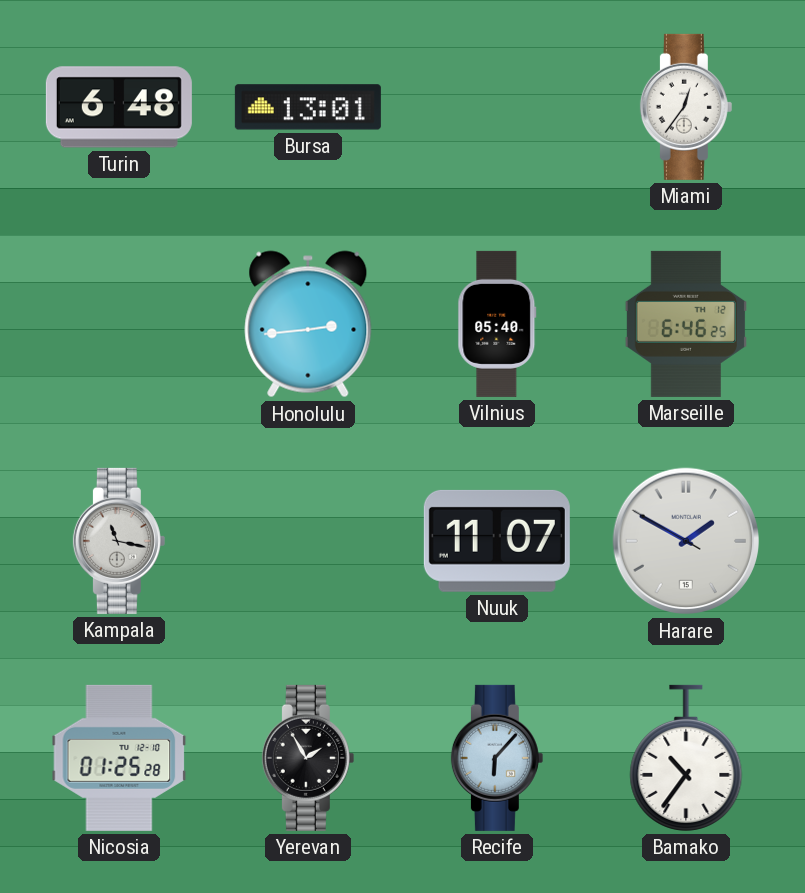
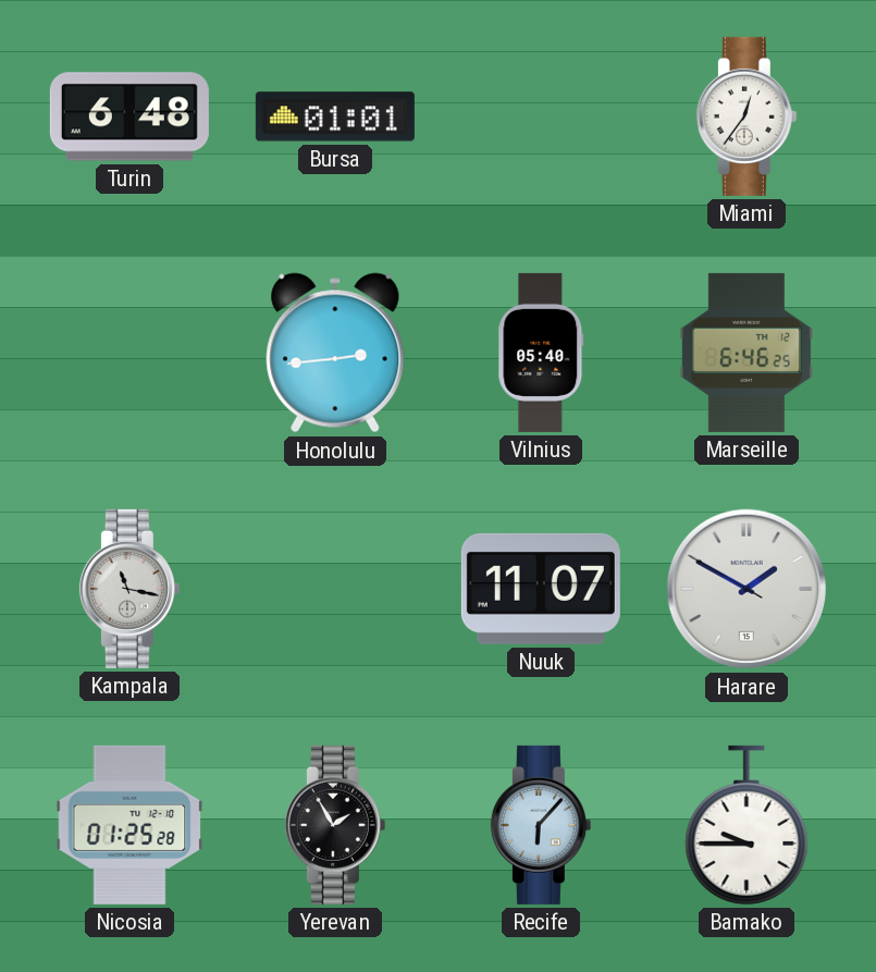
Bursa: 13:01 -> 01:01
Bamako: 10:36 -> 9:45
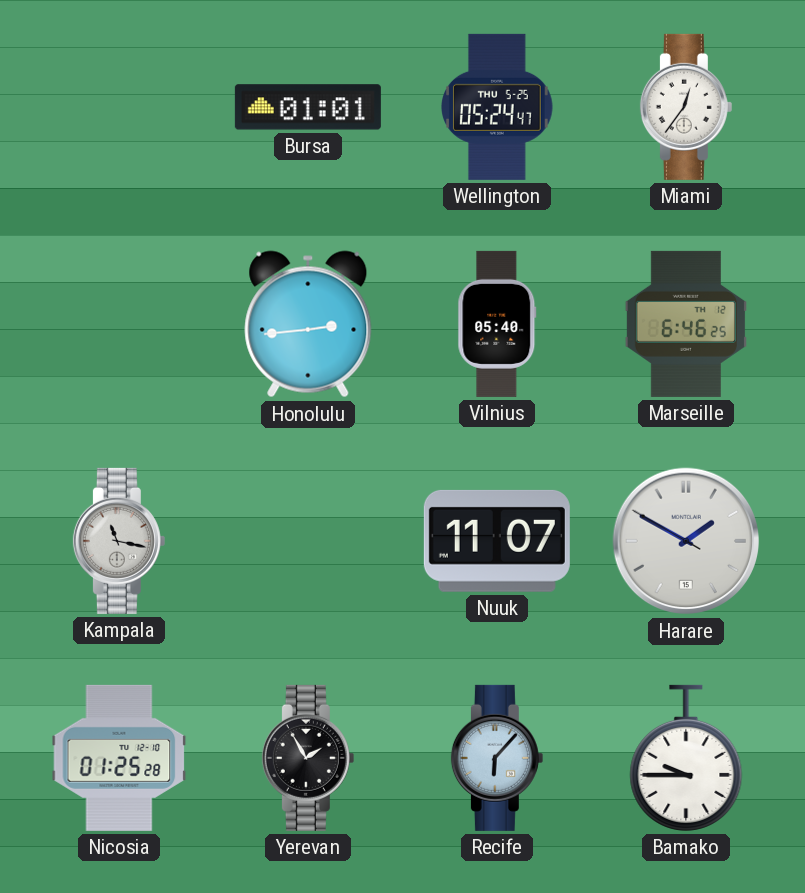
Turin: 6:48 -> none
Wellington: none -> 05:24
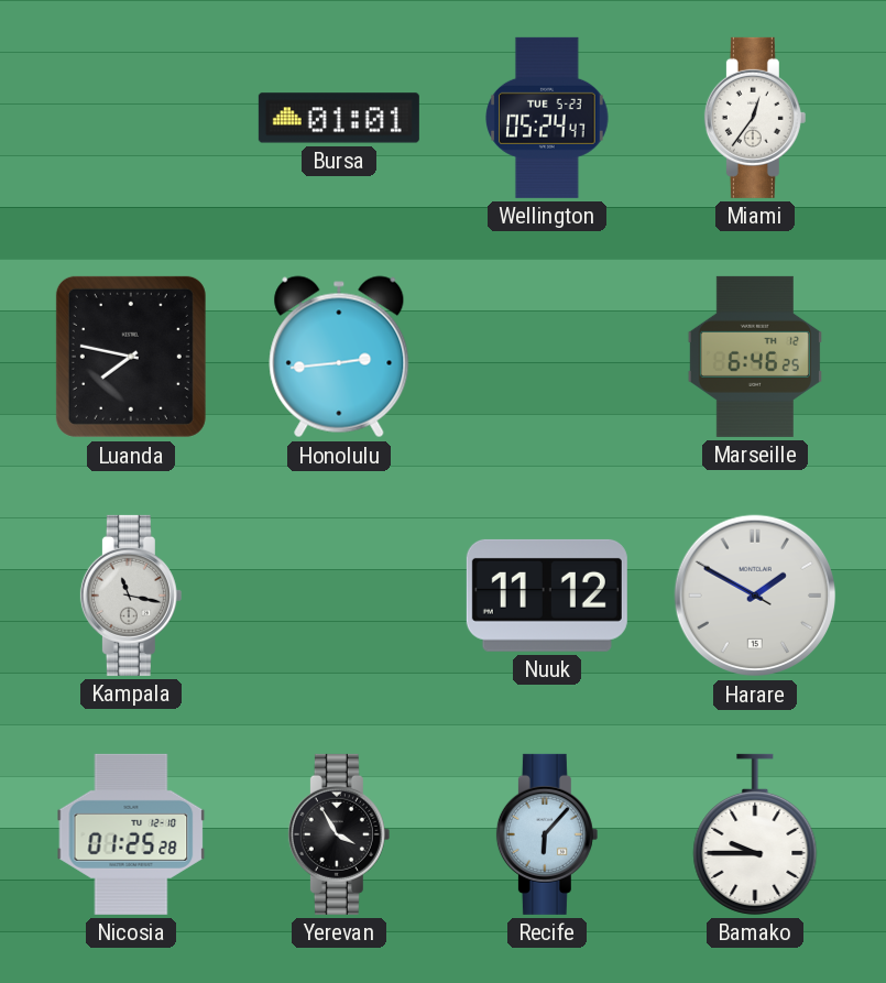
Wellington date: THU 5-25 -> TUE 5-23
Luanda: none -> 7:47
Vilnius: 05:40 -> none
Nuuk: 11:07 -> 11:12
Yerevan: 1:55 -> 3:55
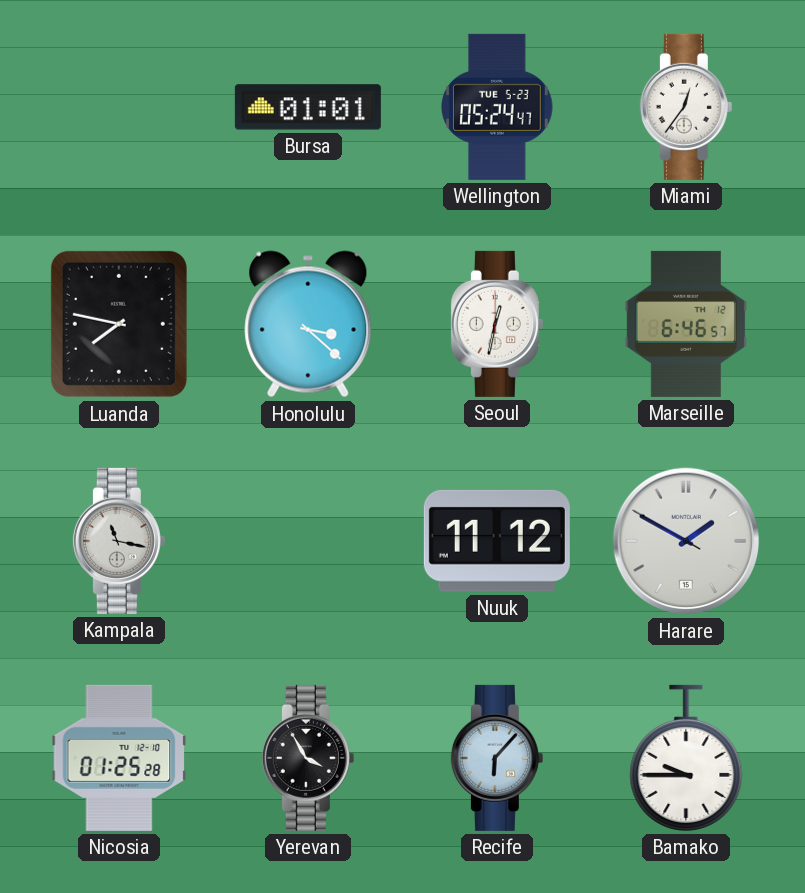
Honolulu: 2:44 -> 3:22
Seoul: none -> 12:32
Marseille: 6:46:25 -> 6:46:57
